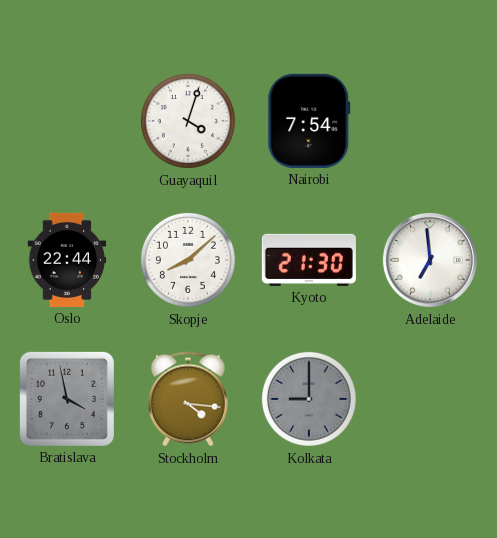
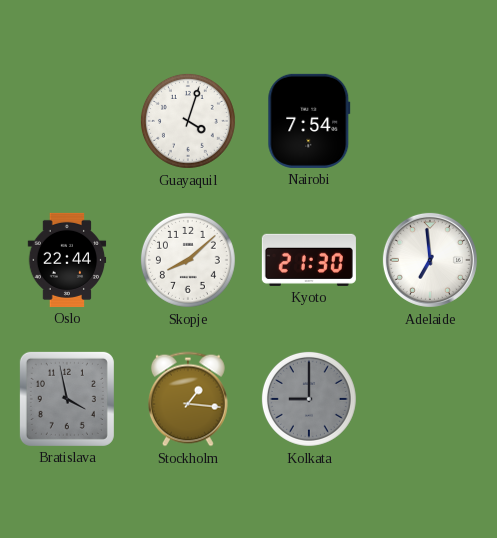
Stockholm: 4:16 -> 1:16
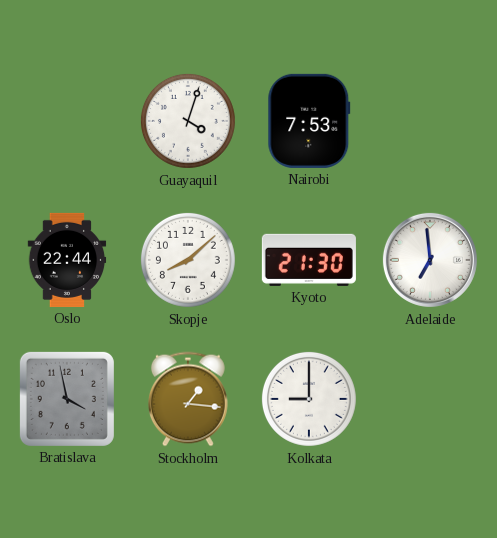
Nairobi: 7:54 -> 7:53
Kolkata dial: grey -> white
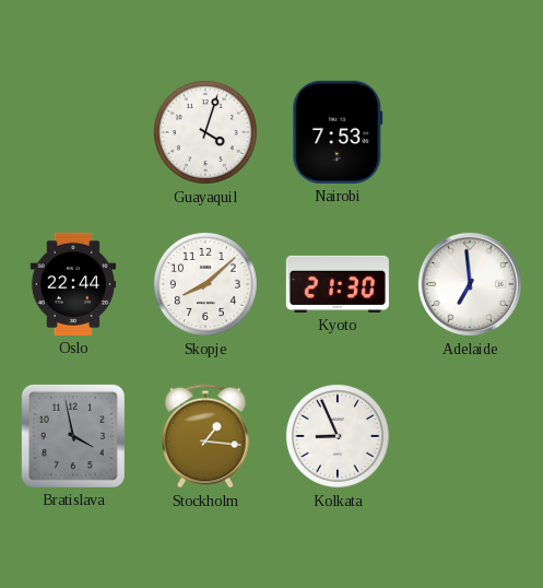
Kolkata: 9:00 -> 8:56
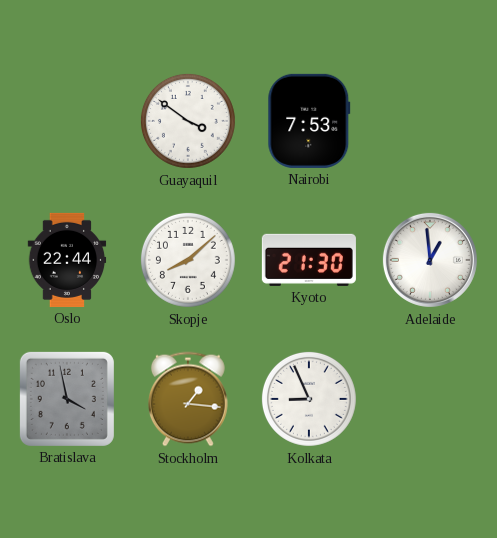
Guayaquil: 4:03 -> 3:51
Adelaide: 6:59 -> 12:59
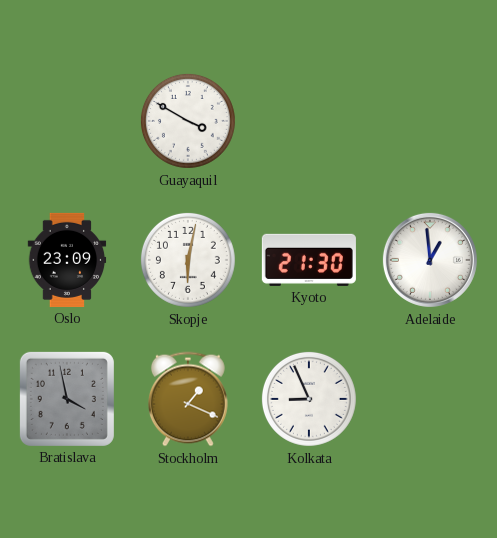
Guayaquil: 3:51 -> 3:50
Nairobi: 7:53 -> none
Oslo: 22:44 -> 23:09
Skopje: 8:08 -> 6:02
Stockholm: 1:16 -> 1:19
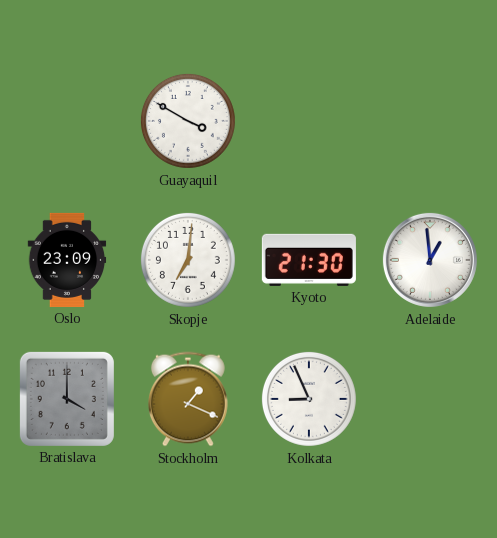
Skopje: 6:02 -> 7:01
Bratislava: 3:58 -> 4:00
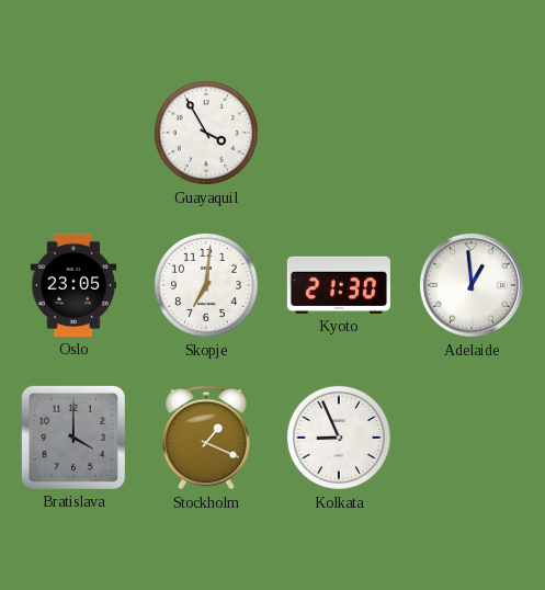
Guayaquil: 3:50 -> 3:55
Oslo: 23:09 -> 23:05
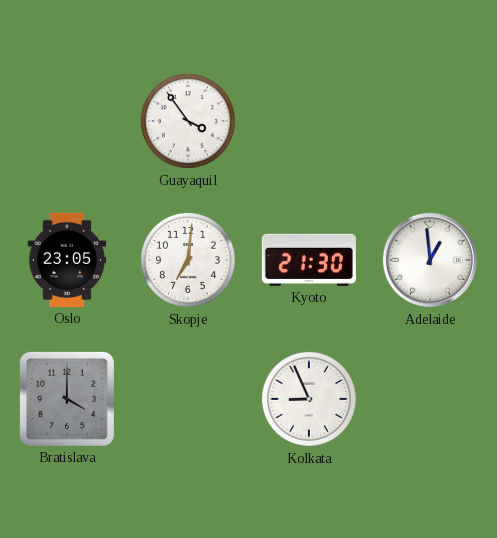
Guayaquil: 3:55 -> 3:54
Stockholm: 1:19 -> none
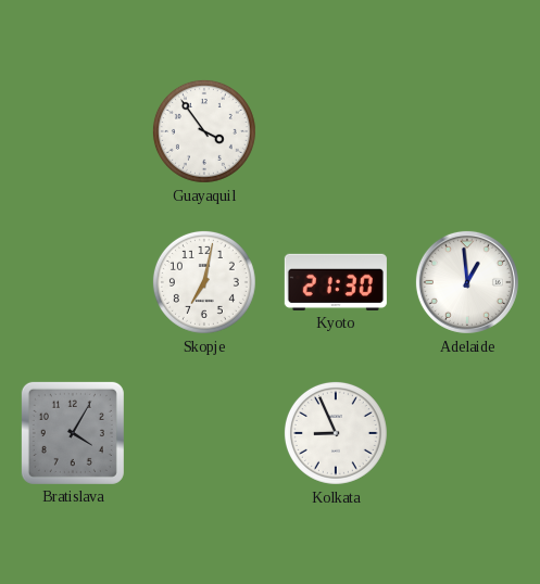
Oslo: 23:05 -> none
Skopje: 7:01 -> 7:02
Bratislava: 4:00 -> 4:05
